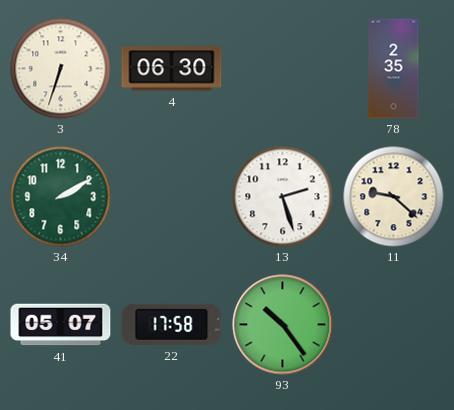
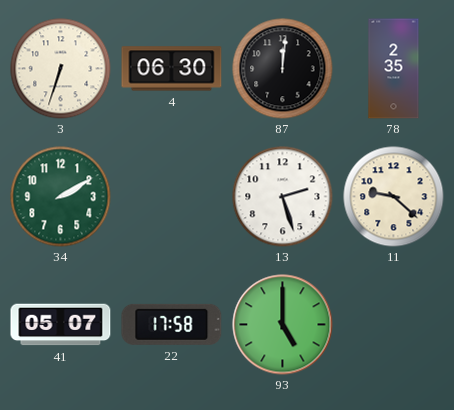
87: none -> 12:01
93: 10:24 -> 5:00
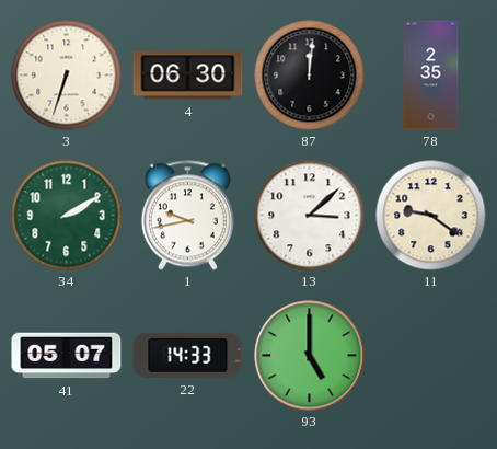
1: none -> 9:43
13: 2:27 -> 3:08
11: 9:22 -> 9:21
22: 17:58 -> 14:33
